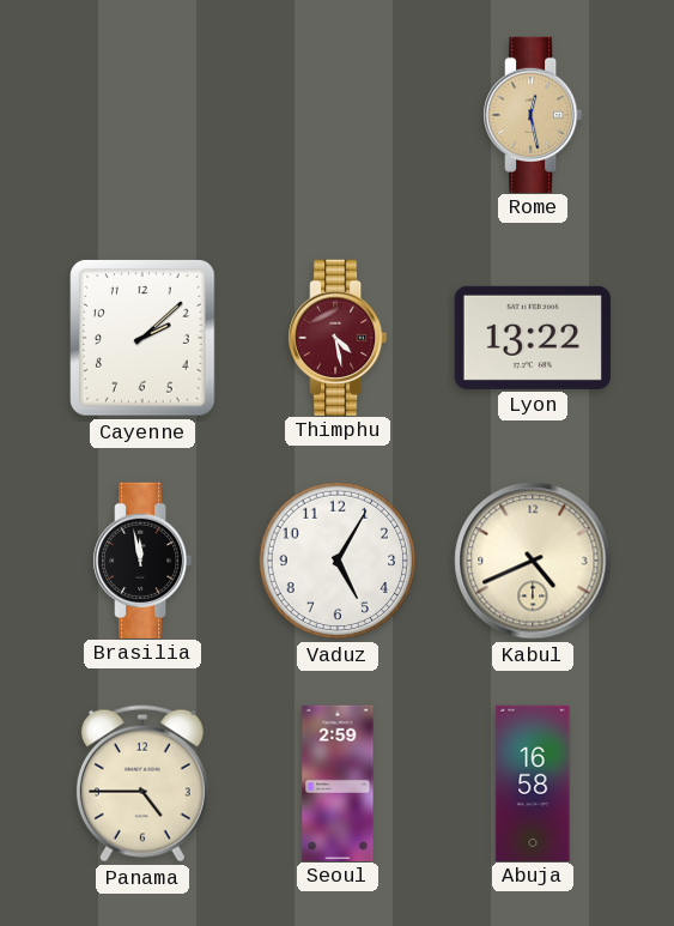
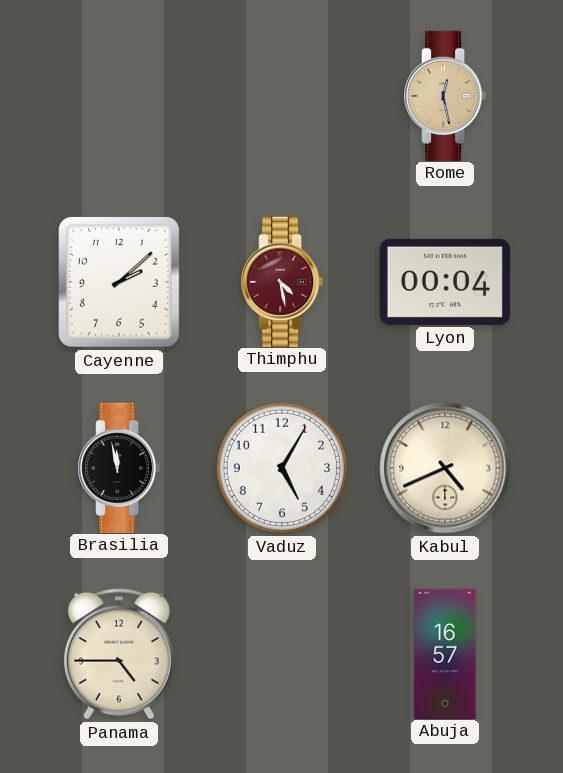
Lyon: 13:22 -> 00:04
Seoul: 2:59 -> none
Abuja: 16:58 -> 16:57
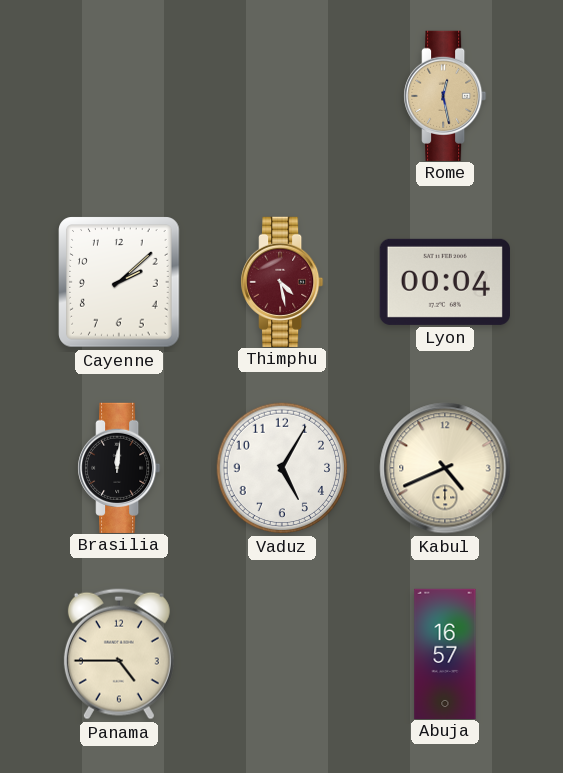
Brasilia: 11:58 -> 12:01
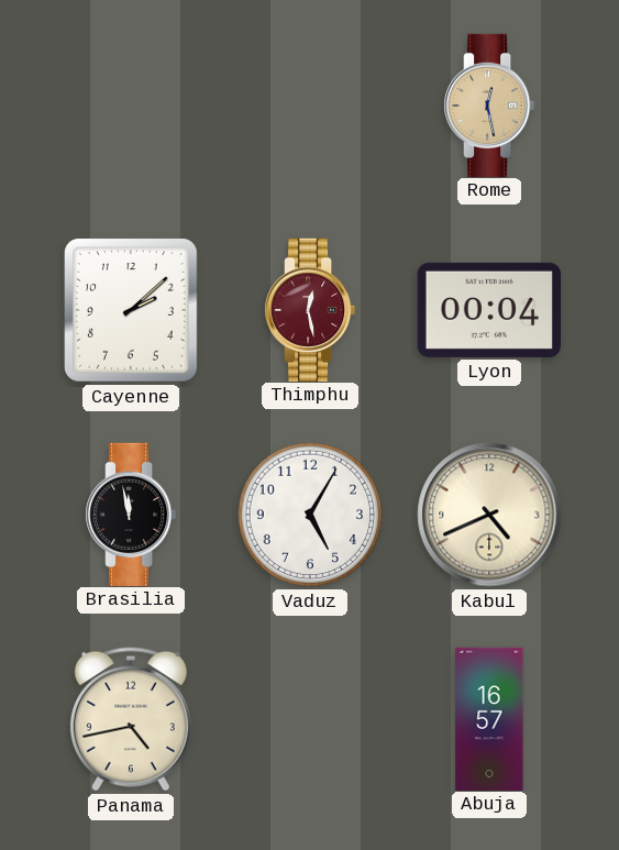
Thimphu: 4:28 -> 12:28
Brasilia: 12:01 -> 11:58
Panama: 4:45 -> 4:43
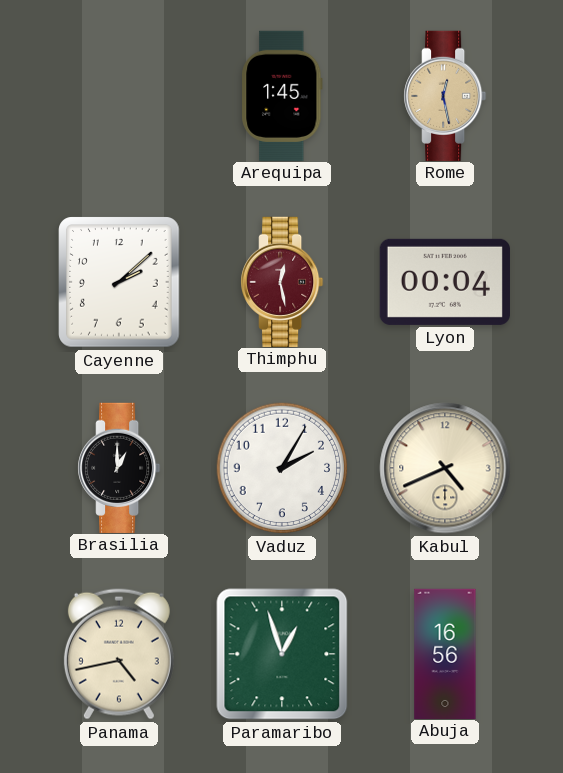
Arequipa: none -> 1:45
Brasilia: 11:58 -> 1:00
Vaduz: 5:05 -> 2:05
Paramaribo: none -> 12:57
Abuja: 16:57 -> 16:56
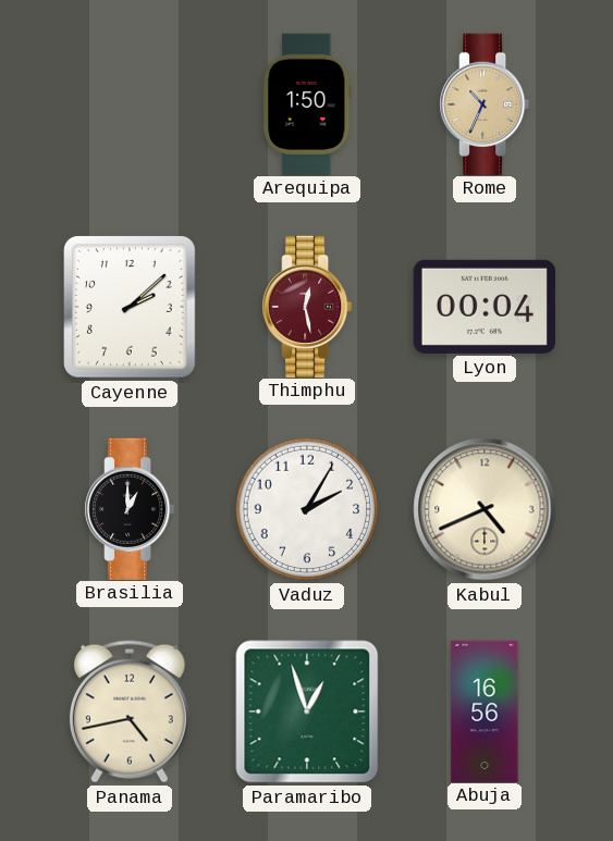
Arequipa: 1:45 -> 1:50
Rome: 12:28 -> 10:34
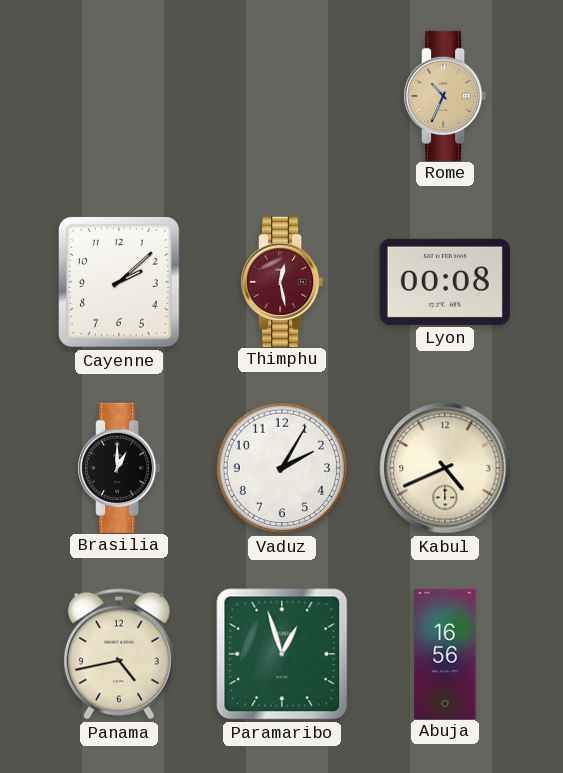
Arequipa: 1:50 -> none
Lyon: 00:04 -> 00:08
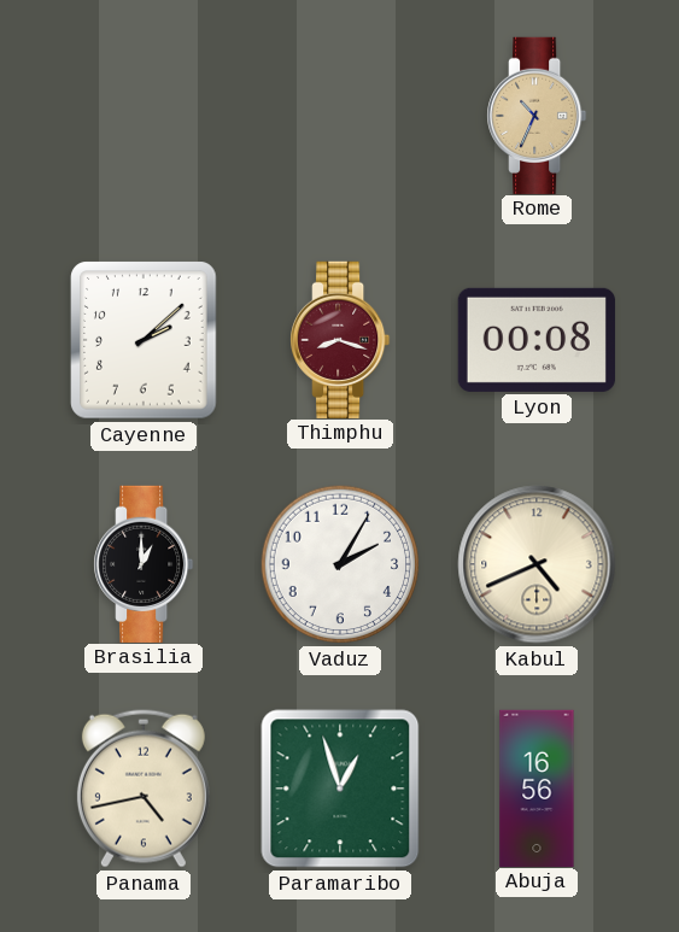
Thimphu: 12:28 -> 8:18
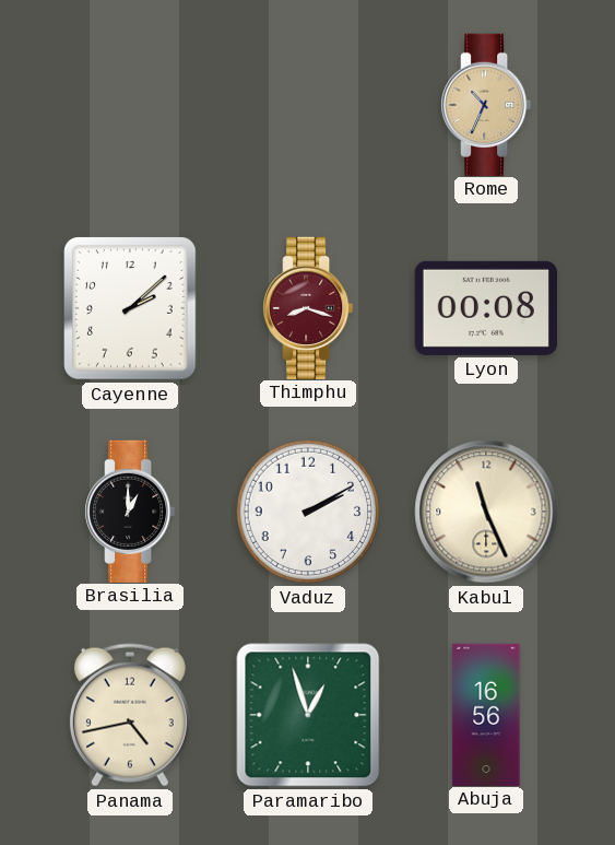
Vaduz: 2:05 -> 2:10
Kabul: 4:41 -> 11:26
